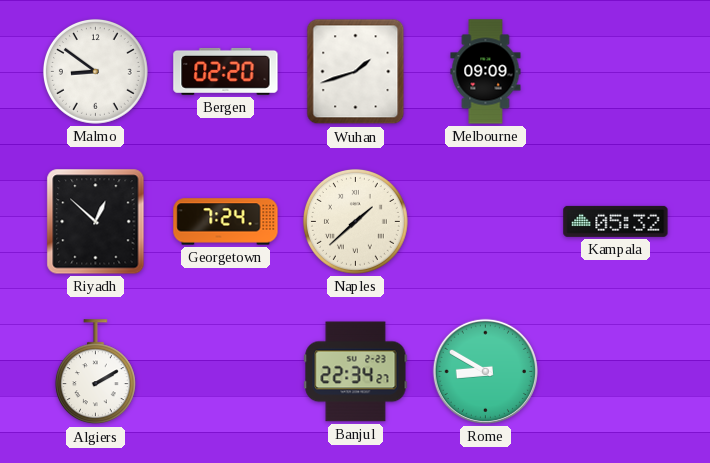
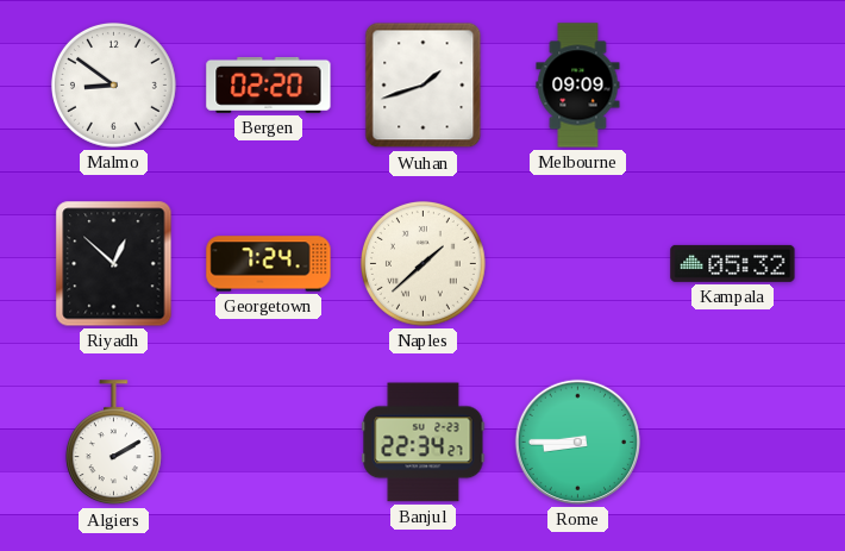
Rome: 8:50 -> 8:45
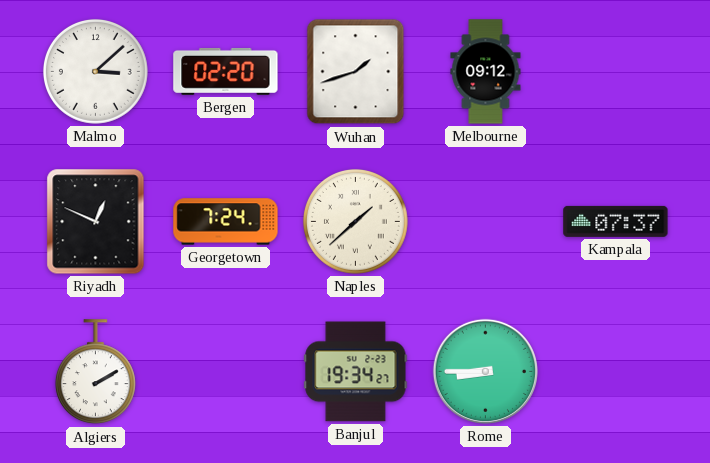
Malmo: 8:51 -> 3:08
Melbourne: 09:09 -> 09:12
Riyadh: 12:52 -> 12:49
Kampala: 05:32 -> 07:37
Banjul: 22:34 -> 19:34
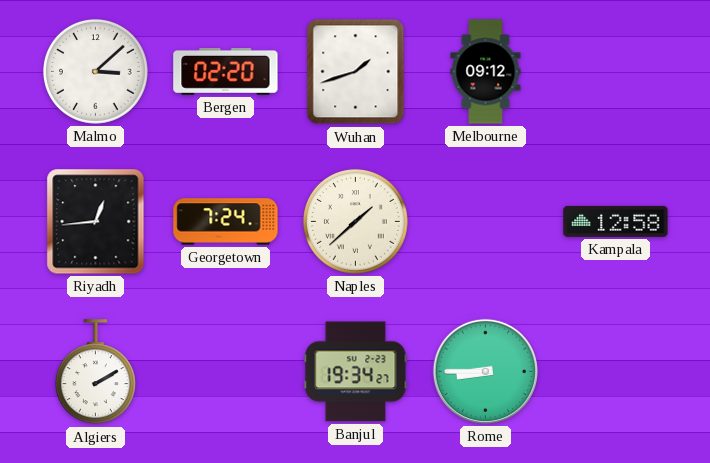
Riyadh: 12:49 -> 12:44
Kampala: 07:37 -> 12:58
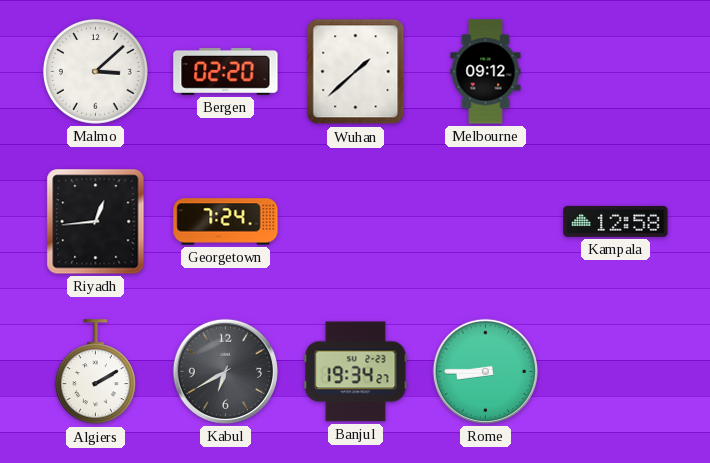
Wuhan: 1:42 -> 1:38
Naples: 1:38 -> none
Kabul: none -> 6:40
